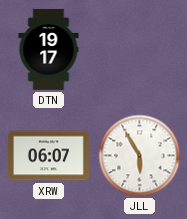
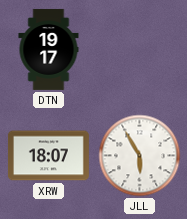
XRW: 06:07 -> 18:07
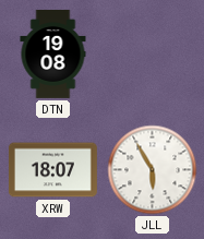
DTN: 19:17 -> 19:08
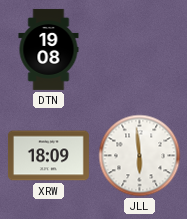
XRW: 18:07 -> 18:09
JLL: 5:55 -> 5:59
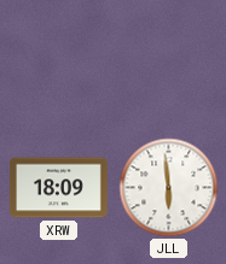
DTN: 19:08 -> none
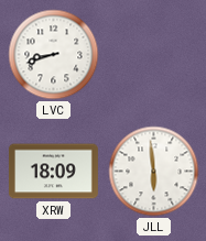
LVC: none -> 8:42
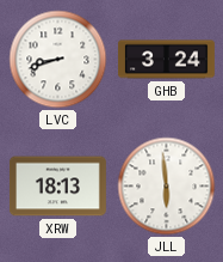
GHB: none -> 3:24
XRW: 18:09 -> 18:13
